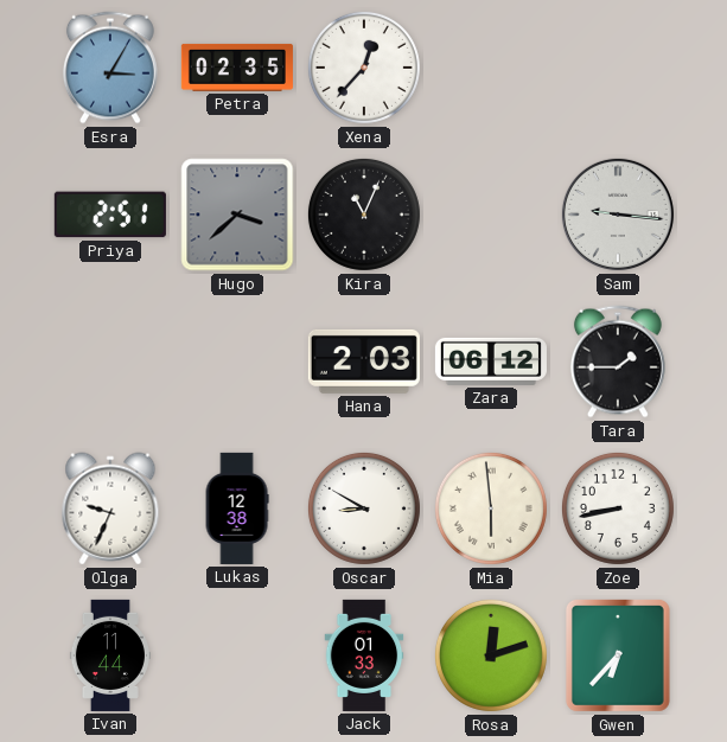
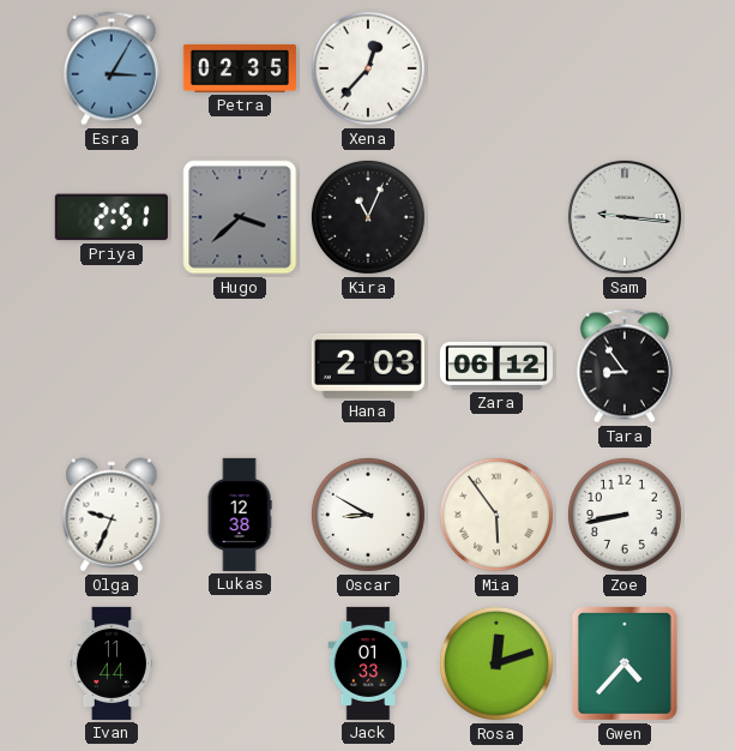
Tara: 1:45 -> 8:54
Mia: 5:59 -> 5:54
Gwen: 6:37 -> 4:37
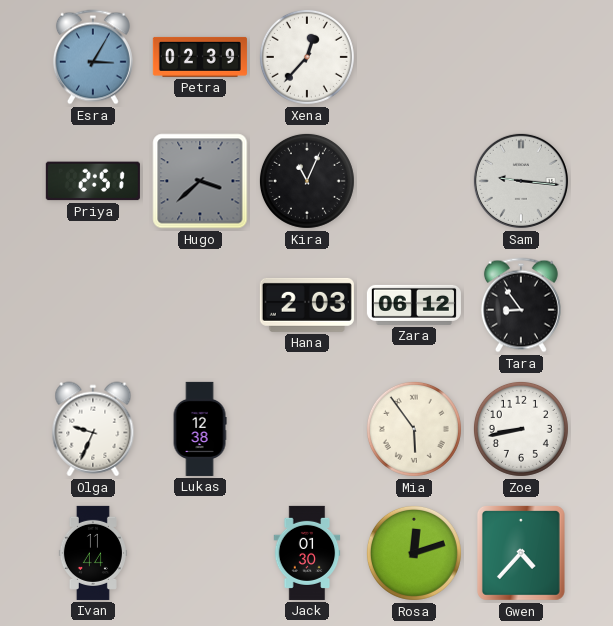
Petra: 02:35 -> 02:39
Oscar: 8:50 -> none
Jack: 01:33 -> 01:30
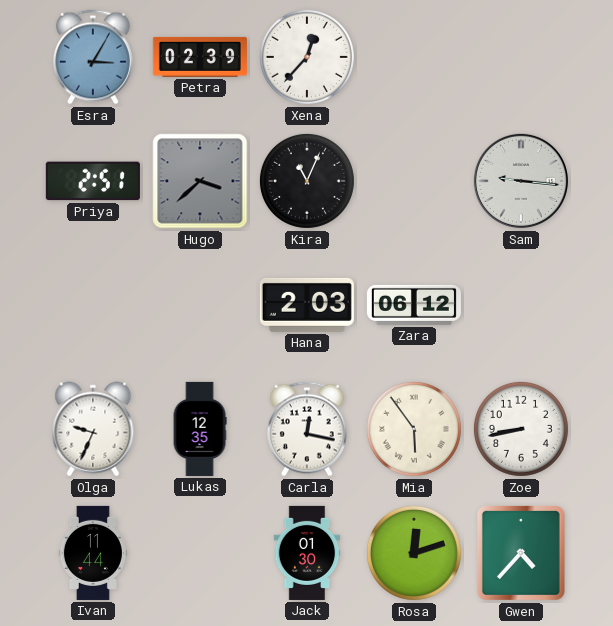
Tara: 8:54 -> none
Lukas: 12:38 -> 12:35
Carla: none -> 12:17
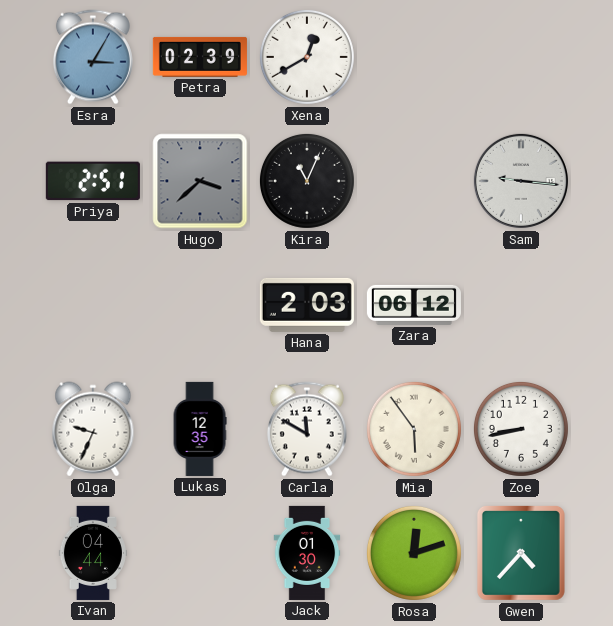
Xena: 12:37 -> 12:40
Carla: 12:17 -> 11:50
Ivan: 11:44 -> 04:44
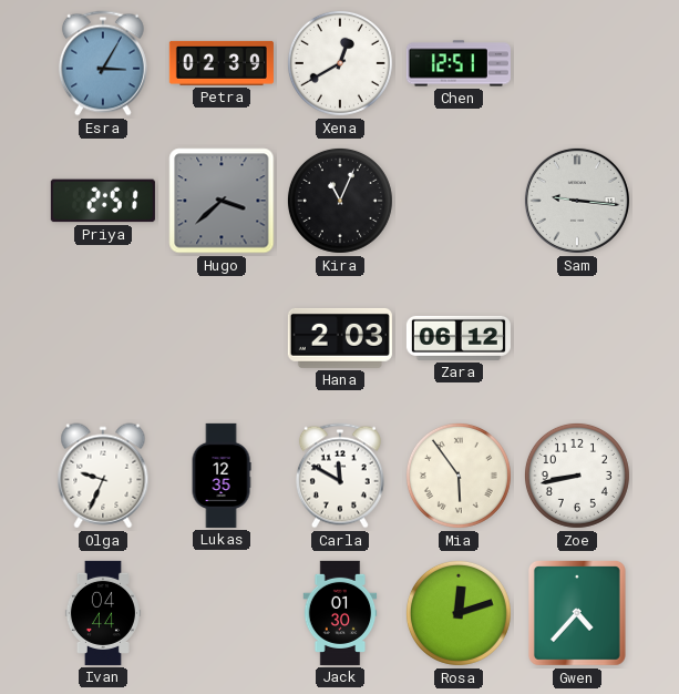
Chen: none -> 12:51
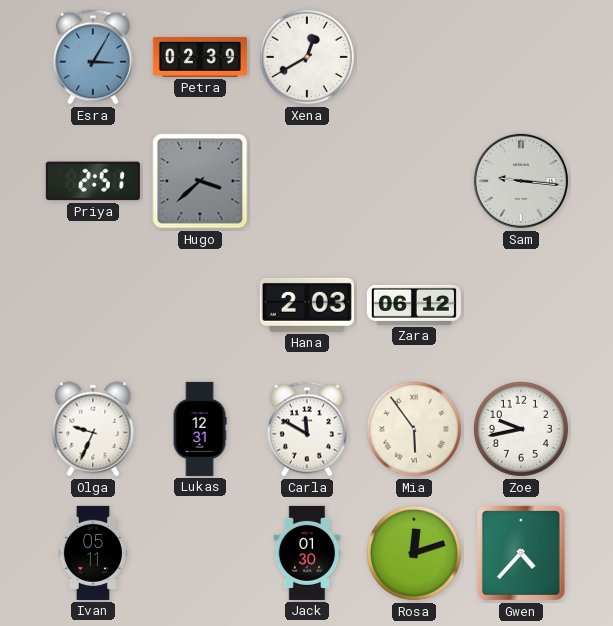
Chen: 12:51 -> none
Kira: 11:04 -> none
Lukas: 12:35 -> 12:31
Zoe: 8:43 -> 9:43
Ivan: 04:44 -> 05:11
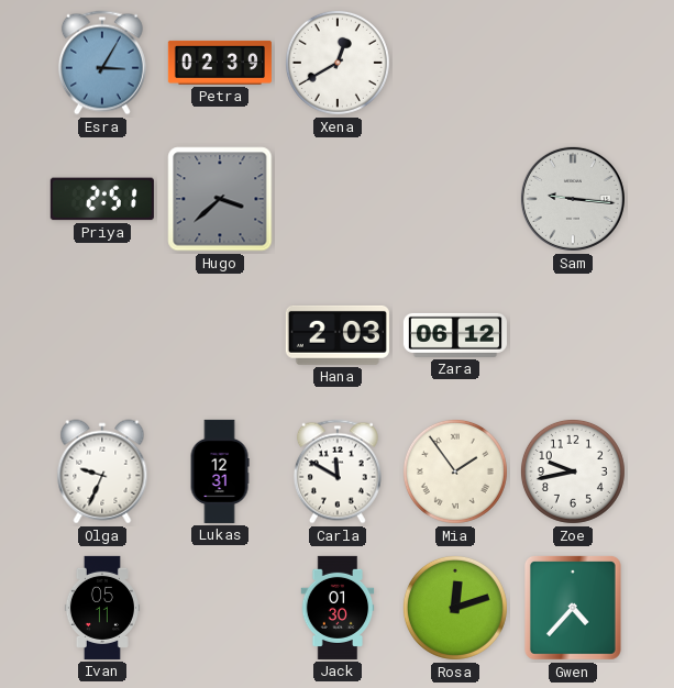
Mia: 5:54 -> 1:54
